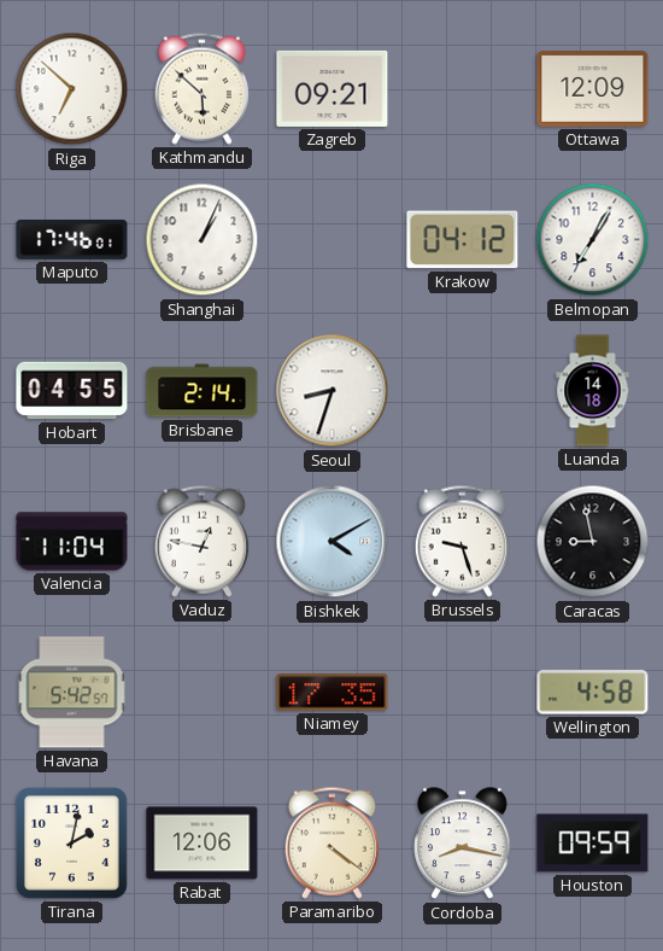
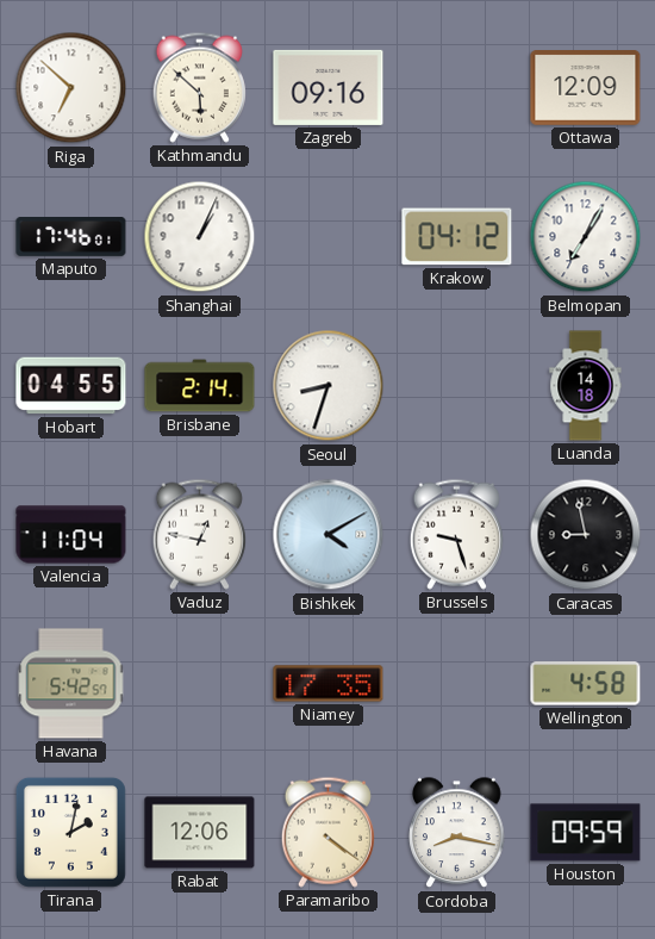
Zagreb: 09:21 -> 09:16
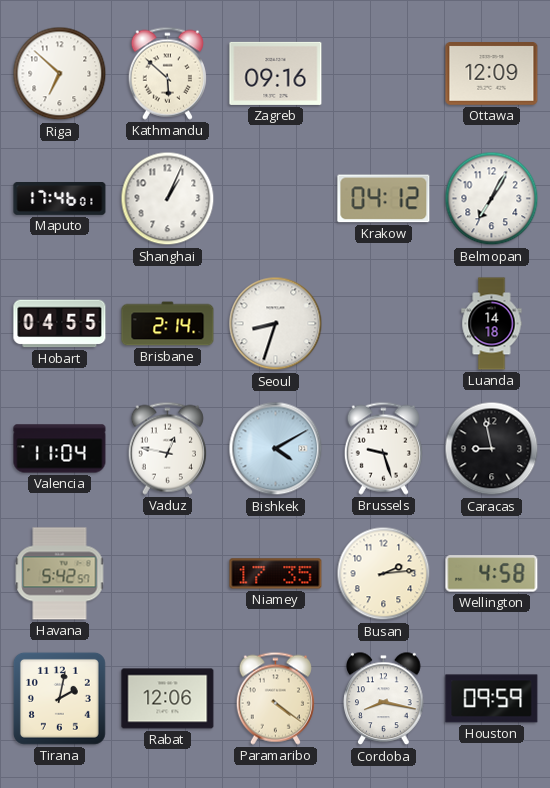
Busan: none -> 2:14
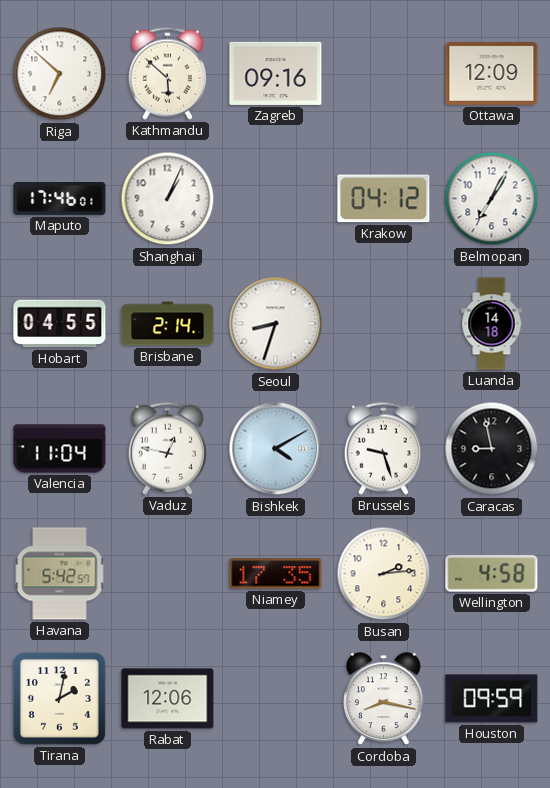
Paramaribo: 4:21 -> none
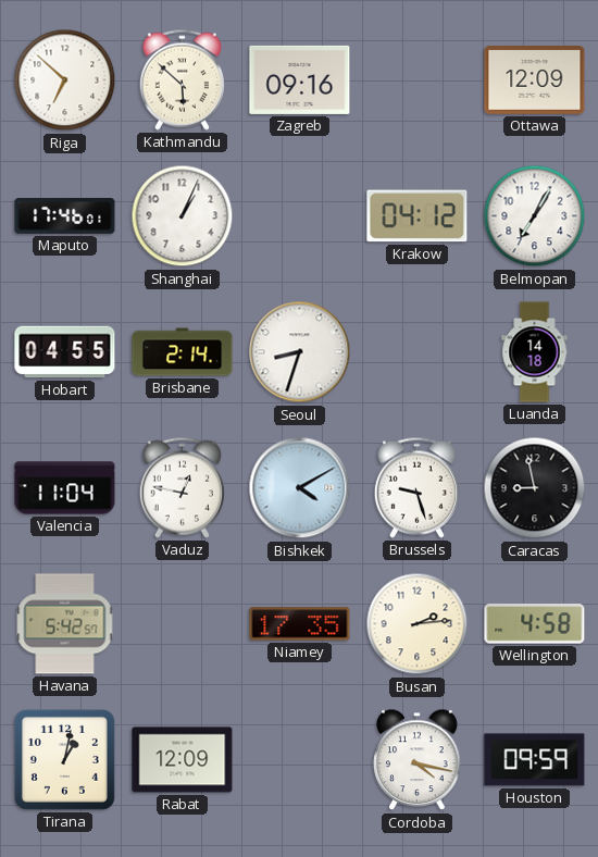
Tirana: 2:02 -> 1:02
Rabat: 12:06 -> 12:09
Cordoba: 8:17 -> 4:17
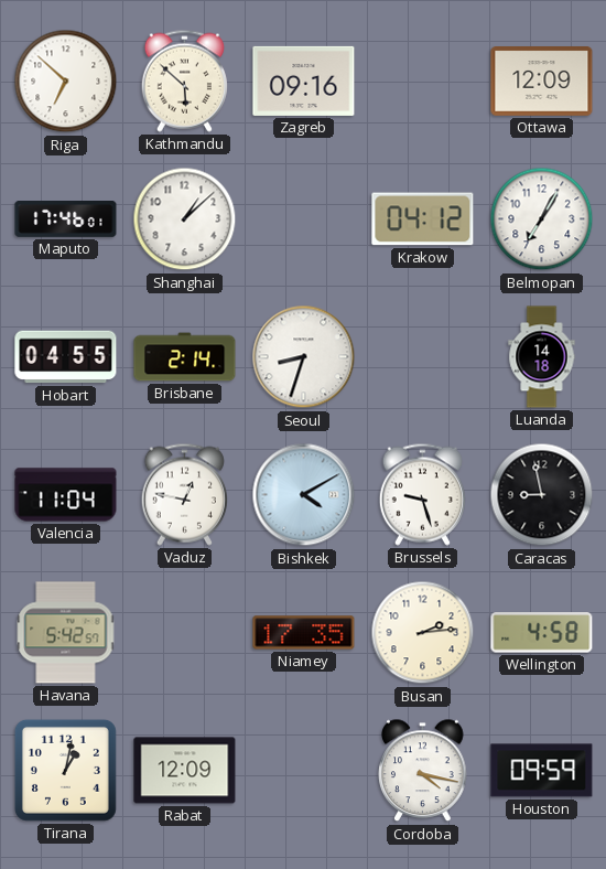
Shanghai: 1:04 -> 1:08
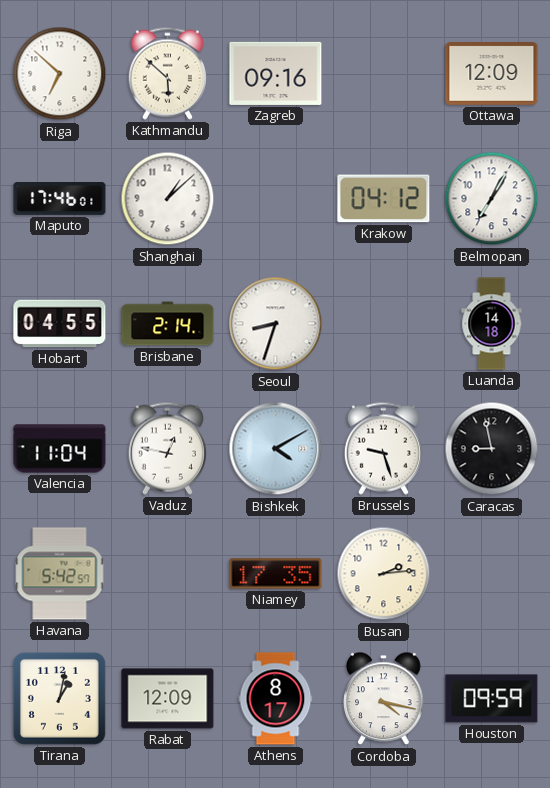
Wellington: 4:58 -> none
Athens: none -> 8:17
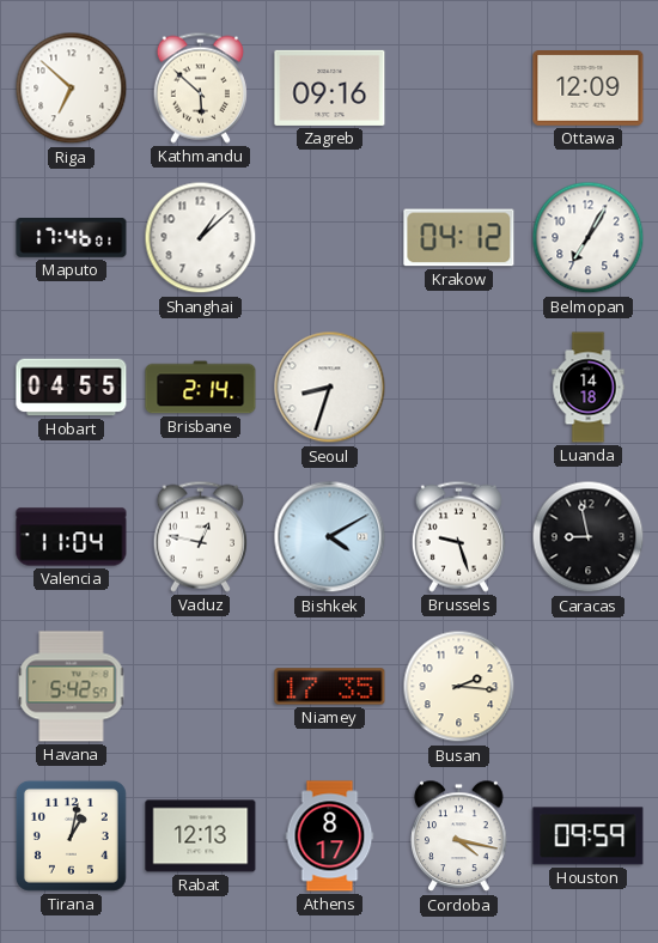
Busan: 2:14 -> 2:16
Rabat: 12:09 -> 12:13
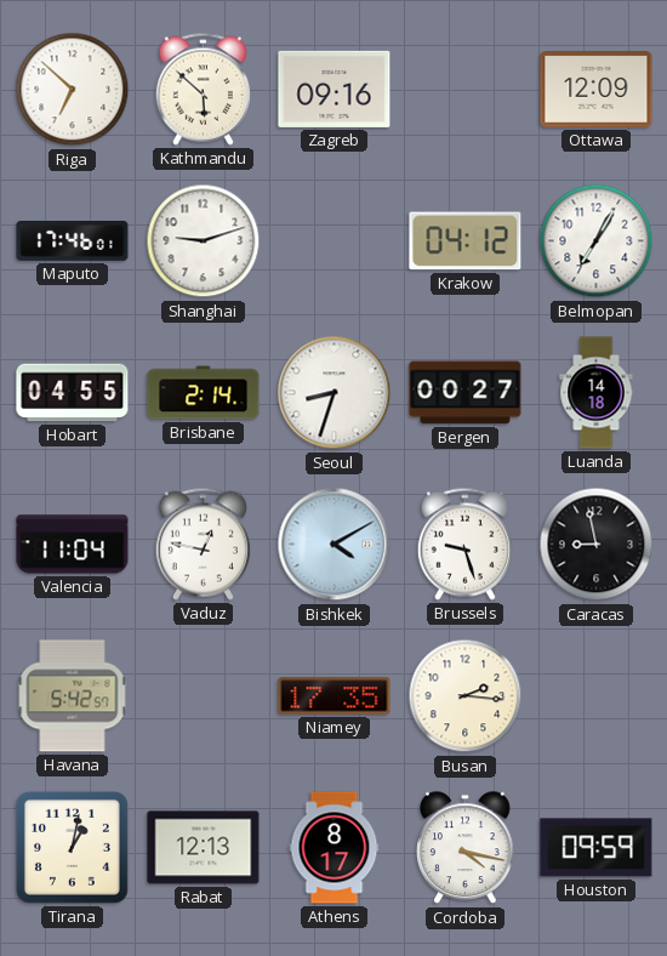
Shanghai: 1:08 -> 9:12
Bergen: none -> 00:27
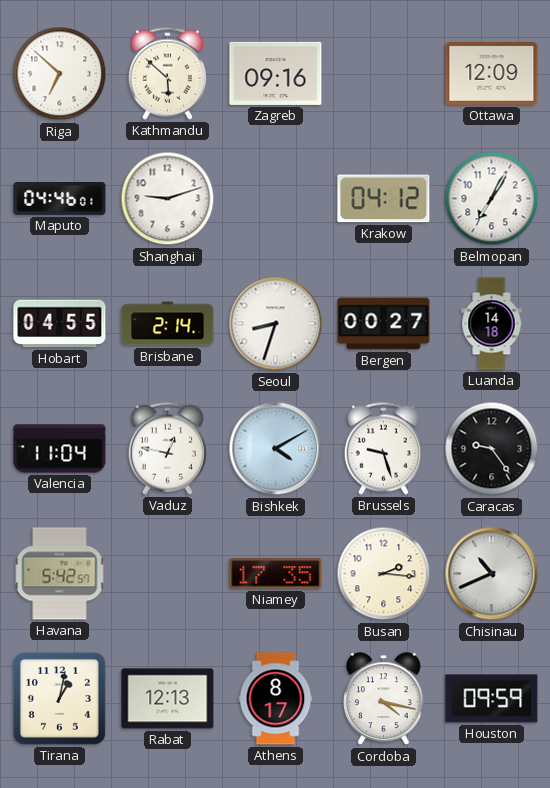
Maputo: 17:46 -> 04:46
Caracas: 8:58 -> 9:24
Chisinau: none -> 10:41
